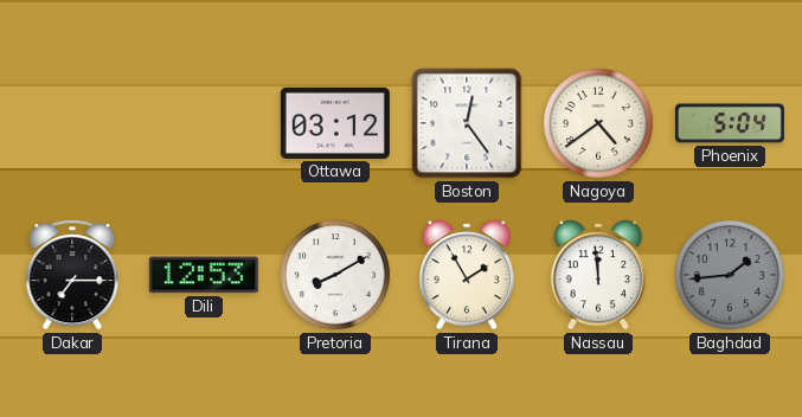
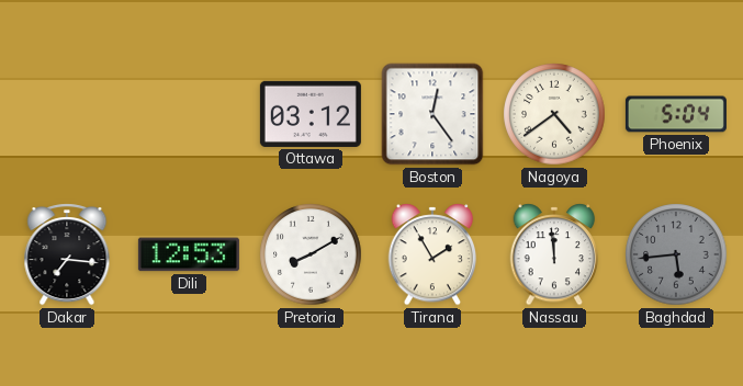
Dakar: 7:15 -> 7:16
Baghdad: 1:44 -> 5:44
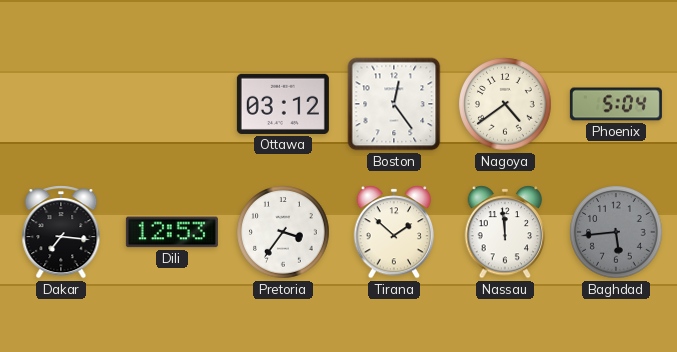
Pretoria: 8:10 -> 3:36
Tirana: 1:55 -> 1:52
